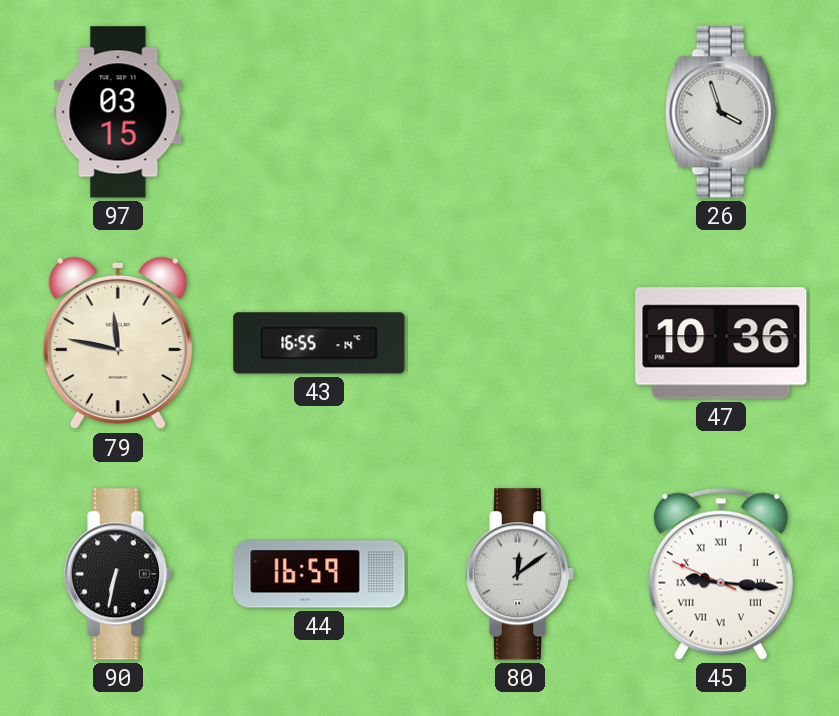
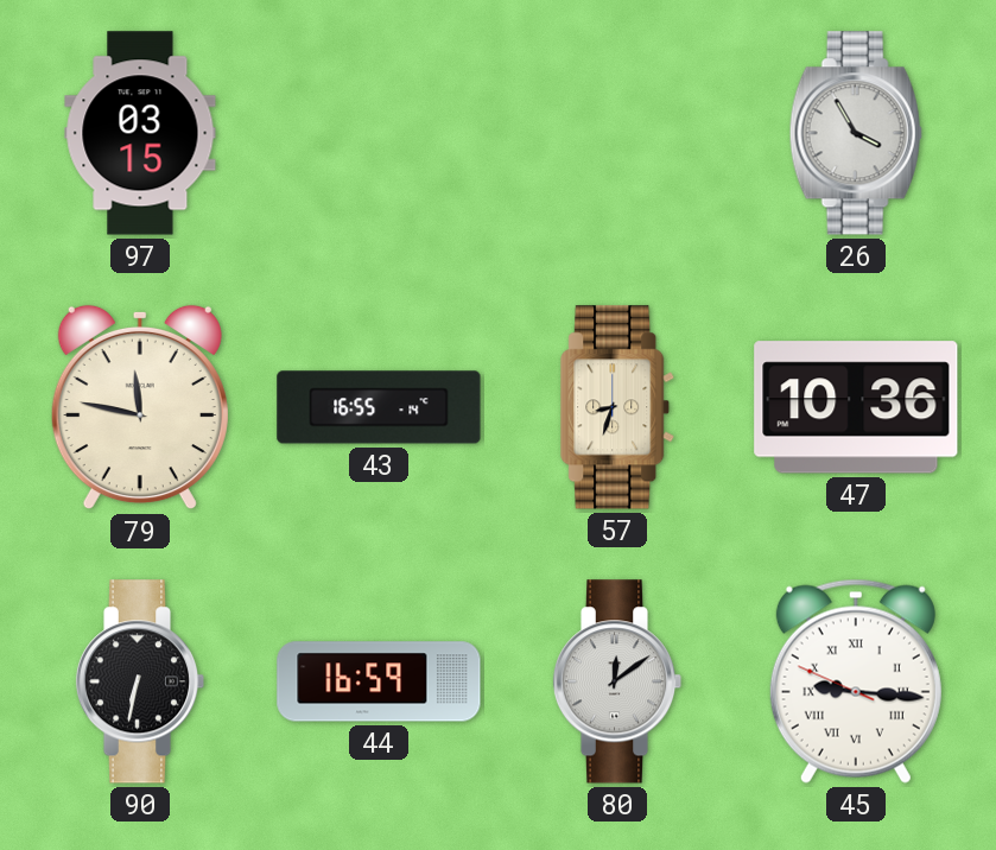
26: 3:57 -> 3:55
57: none -> 8:33
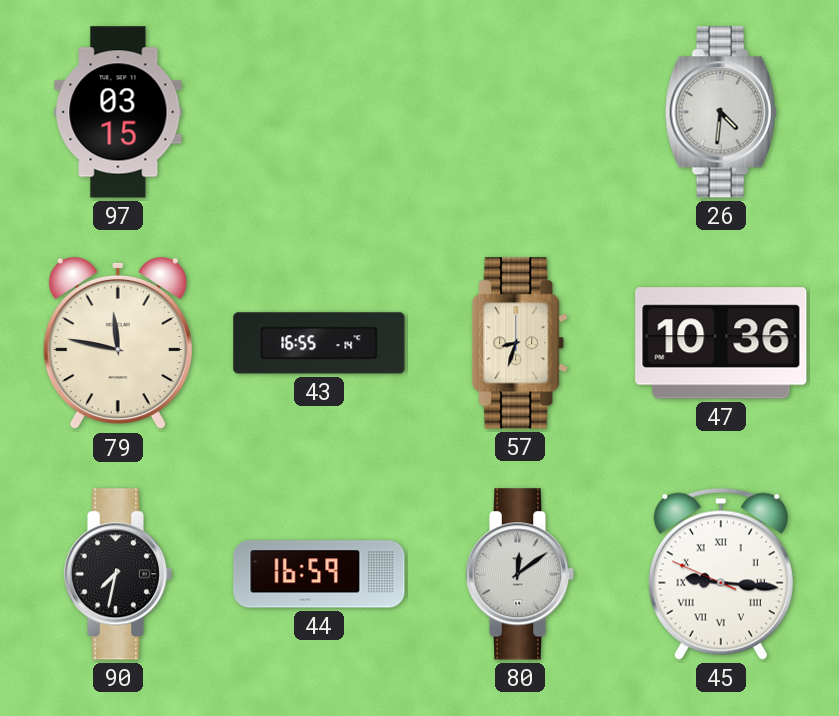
26: 3:55 -> 4:31
90: 6:32 -> 7:32
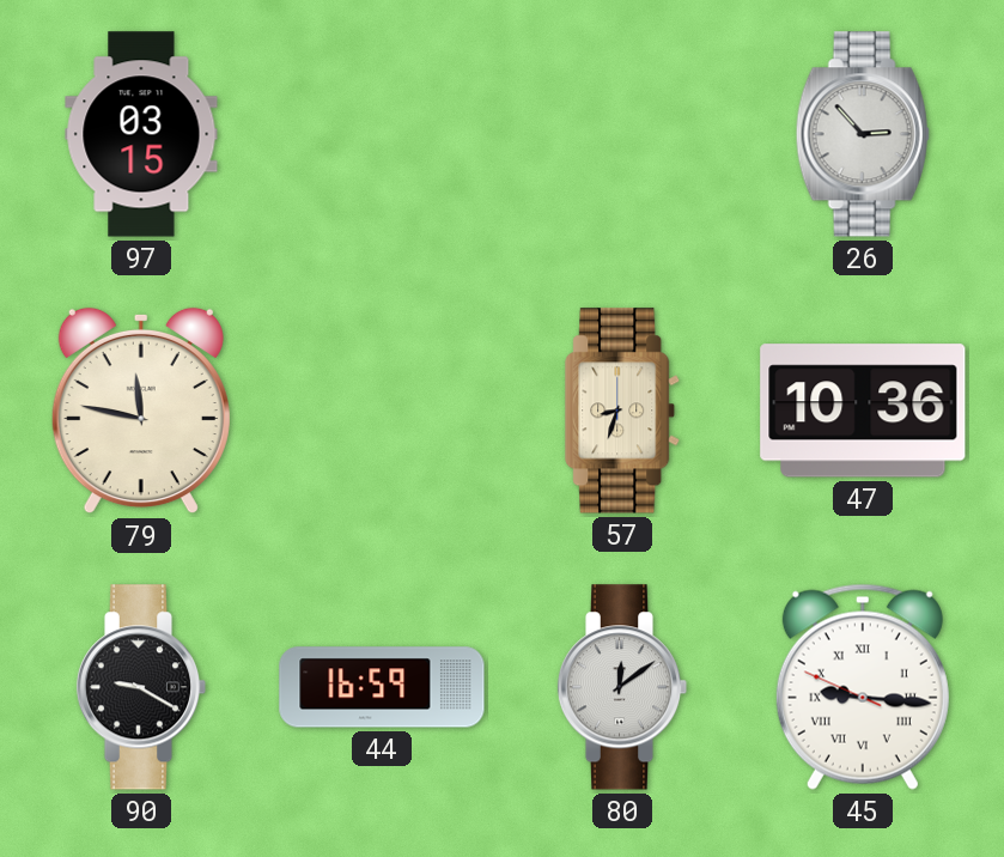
26: 4:31 -> 2:53
43: 16:55 -> none
90: 7:32 -> 9:20
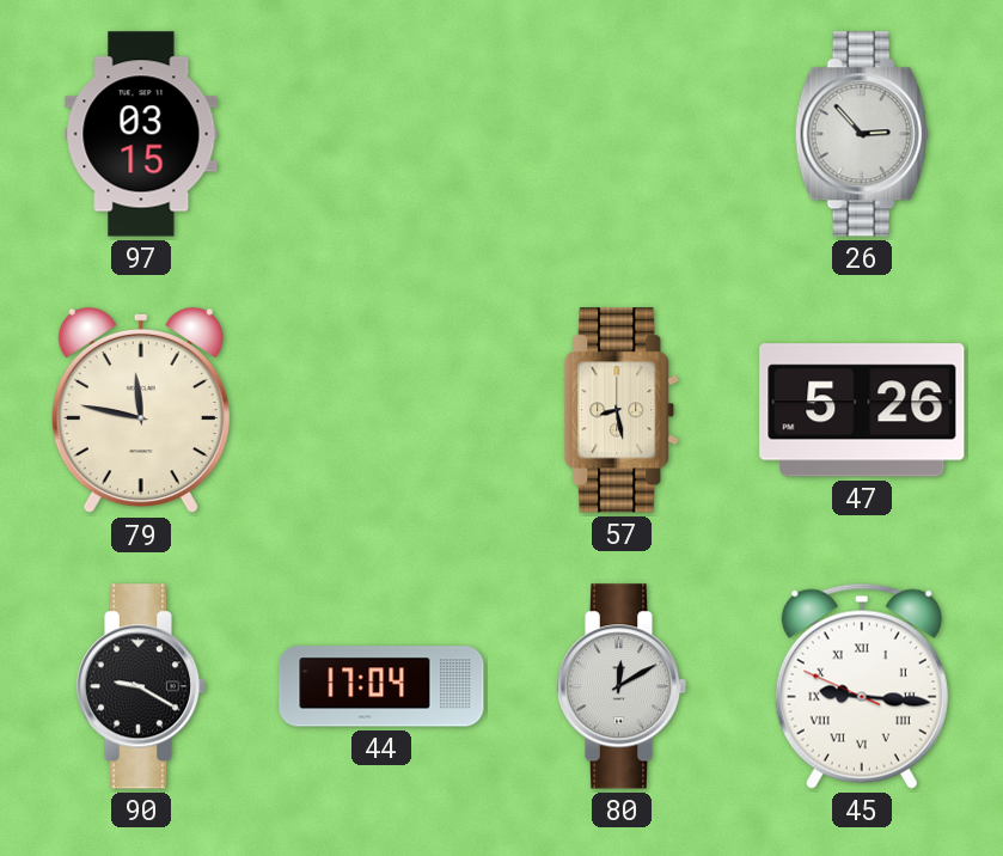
57: 8:33 -> 8:28
47: 10:36 -> 5:26
44: 16:59 -> 17:04
80: 12:09 -> 12:10
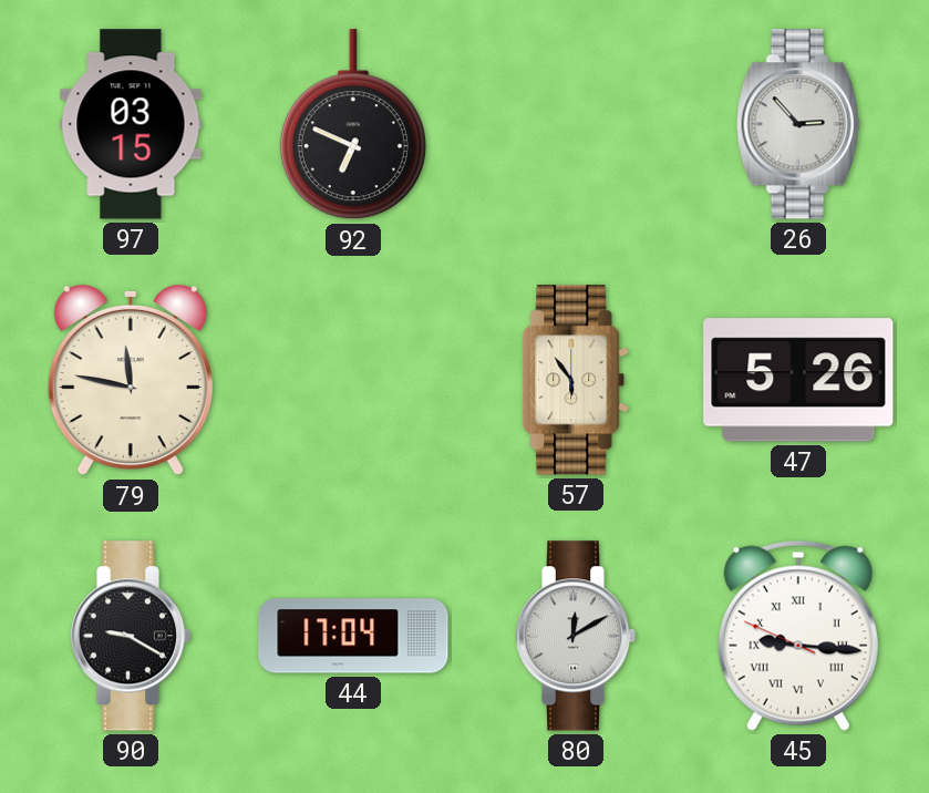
92: none -> 6:49
57: 8:28 -> 5:54
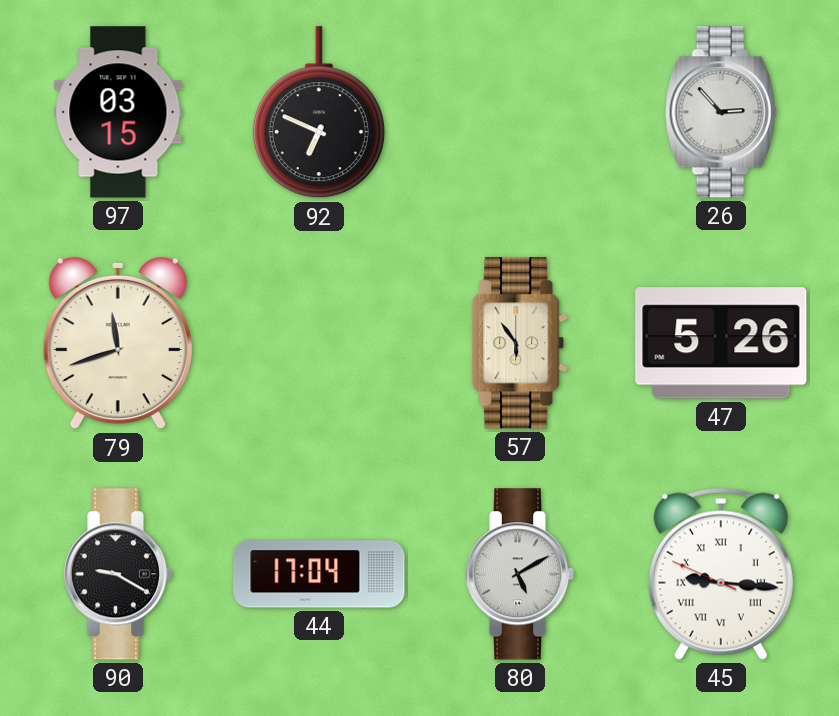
79: 11:47 -> 11:42
80: 12:10 -> 5:10
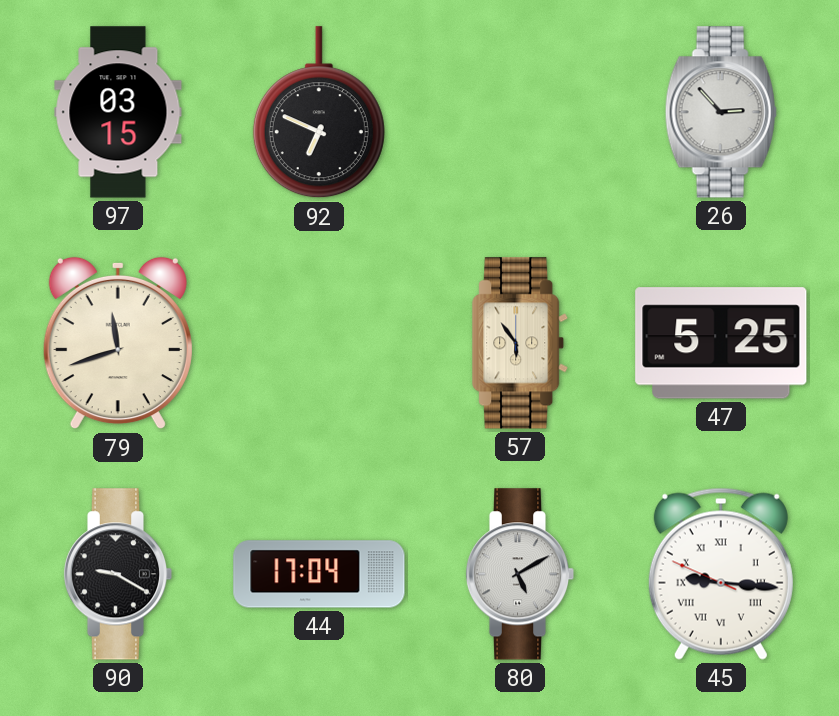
47: 5:26 -> 5:25
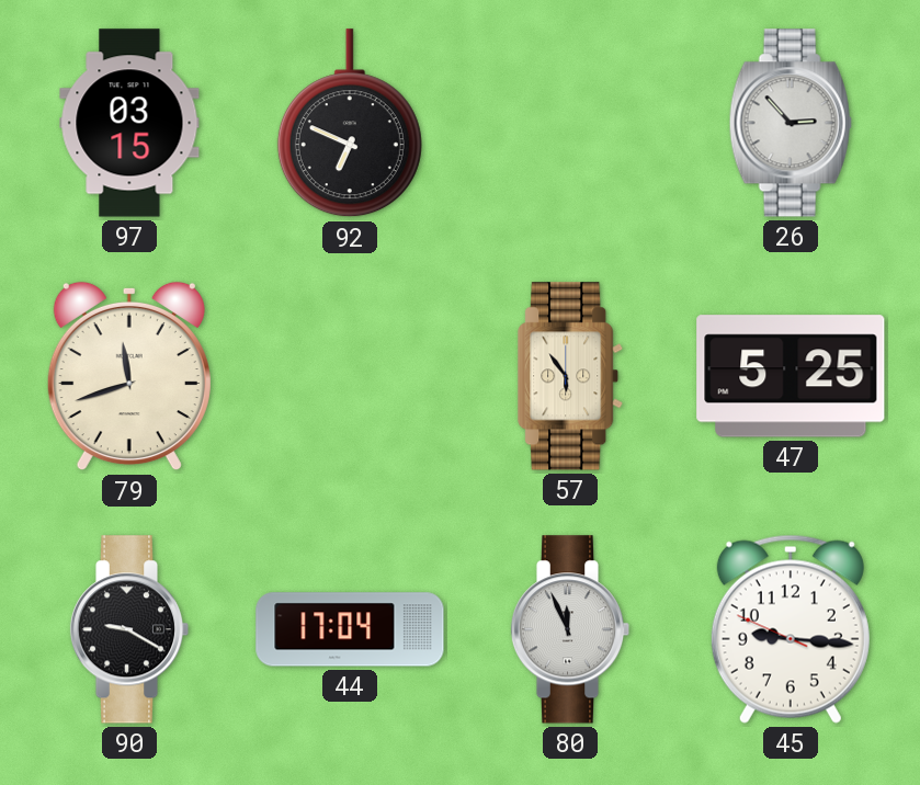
80: 5:10 -> 11:56
45 numerals: Roman -> Arabic
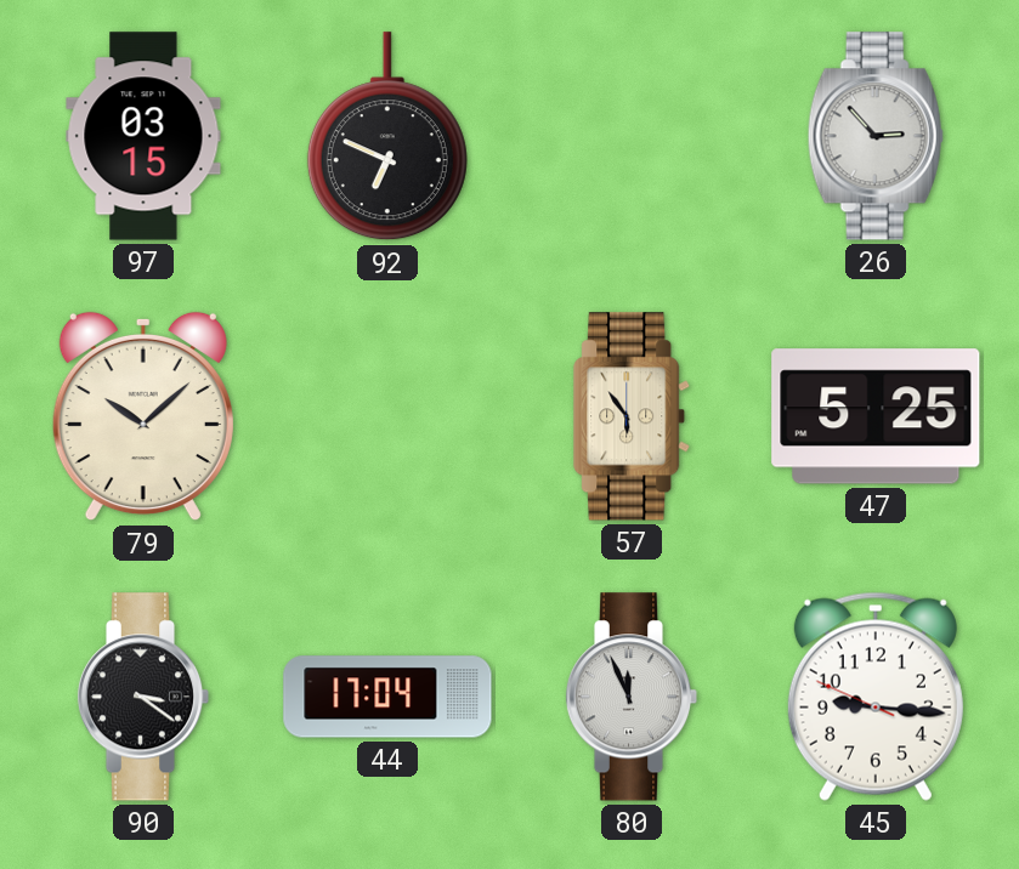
79: 11:42 -> 10:08
90: 9:20 -> 3:21
